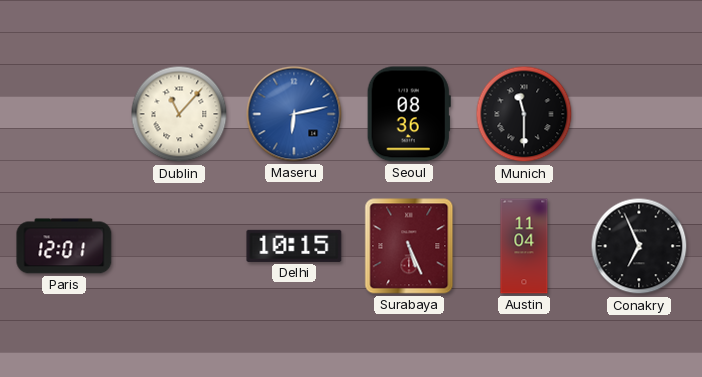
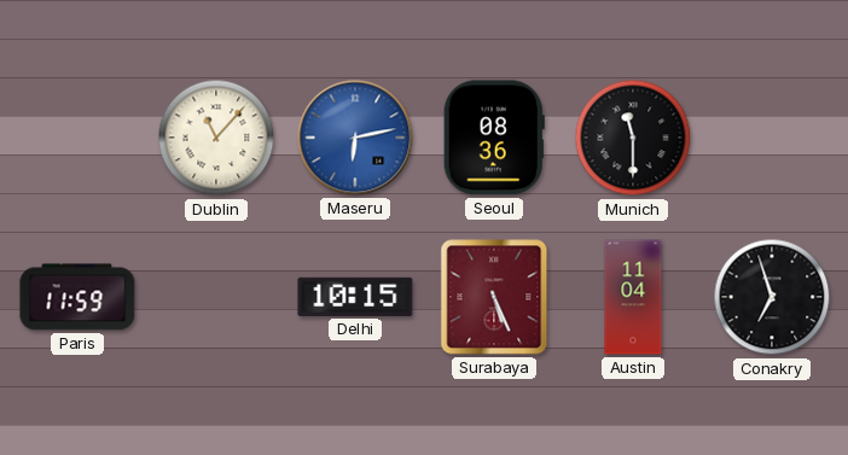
Paris: 12:01 -> 11:59
Conakry: 6:56 -> 6:57
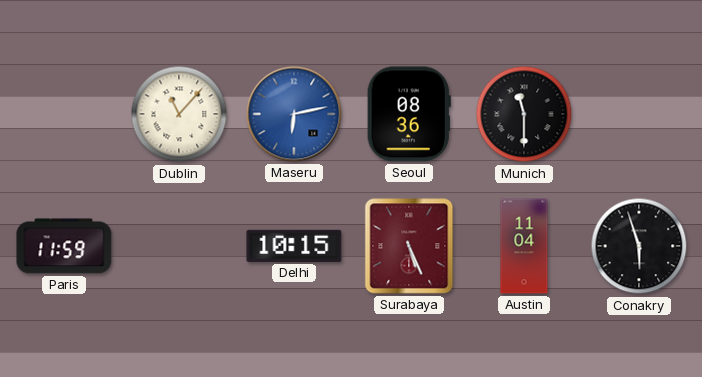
Conakry: 6:57 -> 5:57
